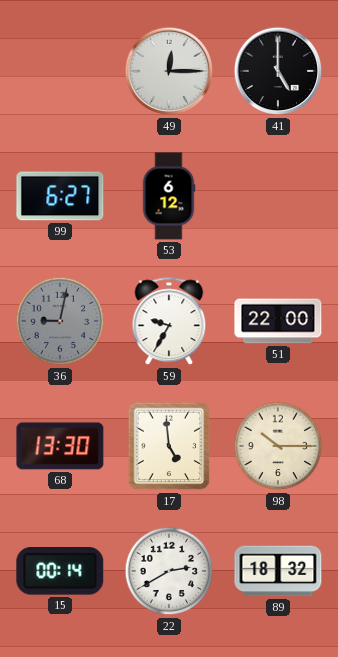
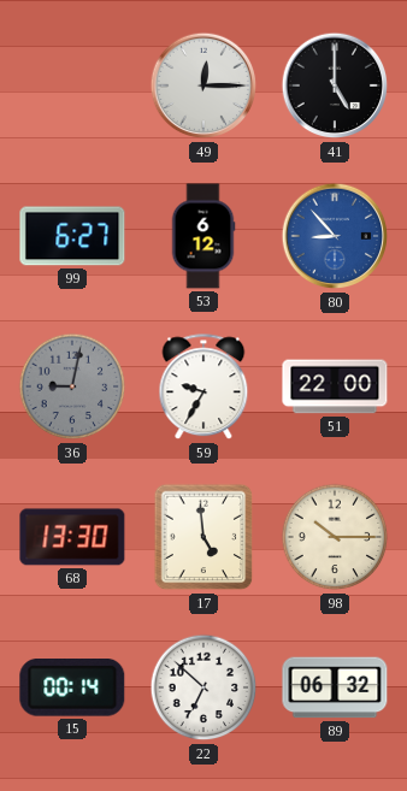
80: none -> 8:53
22: 2:40 -> 6:52
89: 18:32 -> 06:32
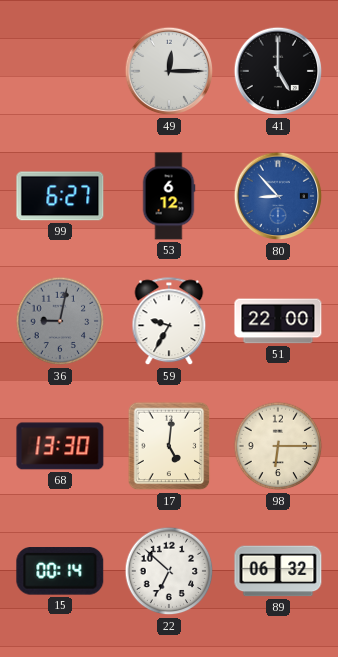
17: 4:59 -> 5:01
98: 10:15 -> 6:15
